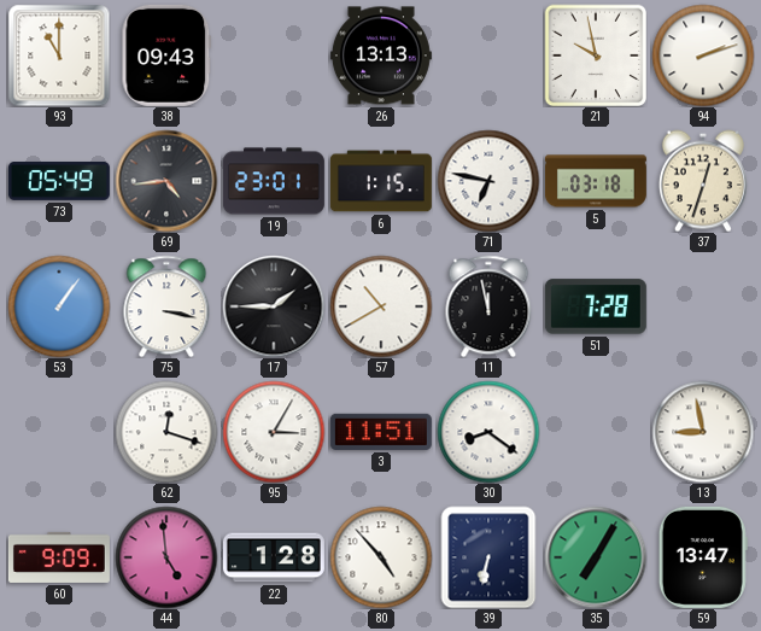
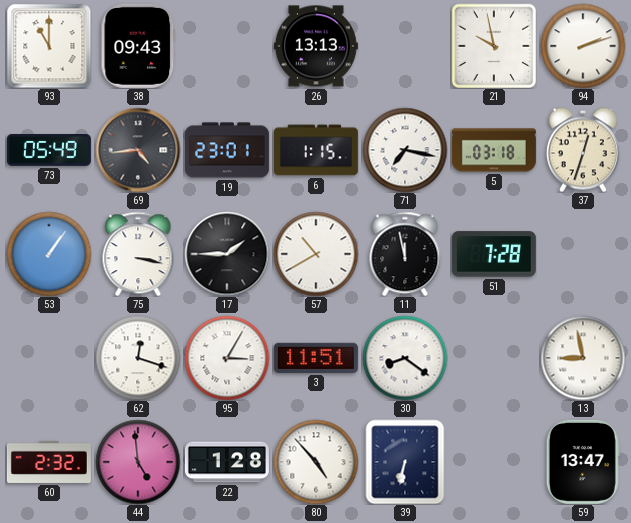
71: 6:47 -> 7:17
60: 9:09 -> 2:32
35: 7:05 -> none
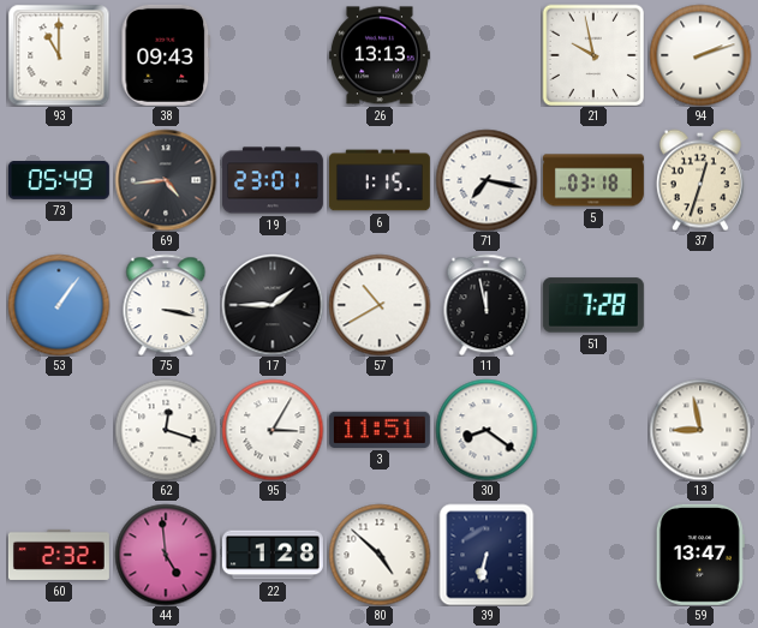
80: 4:53 -> 4:52
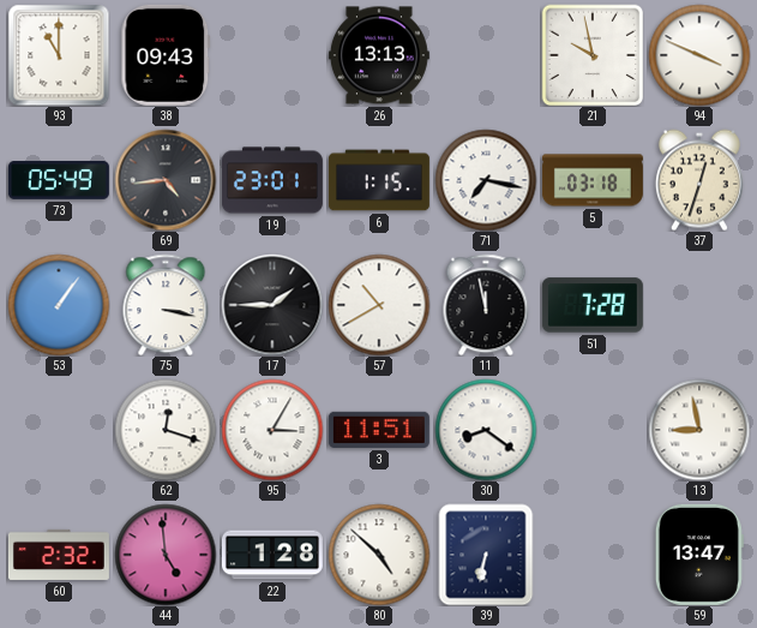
94: 2:12 -> 3:49
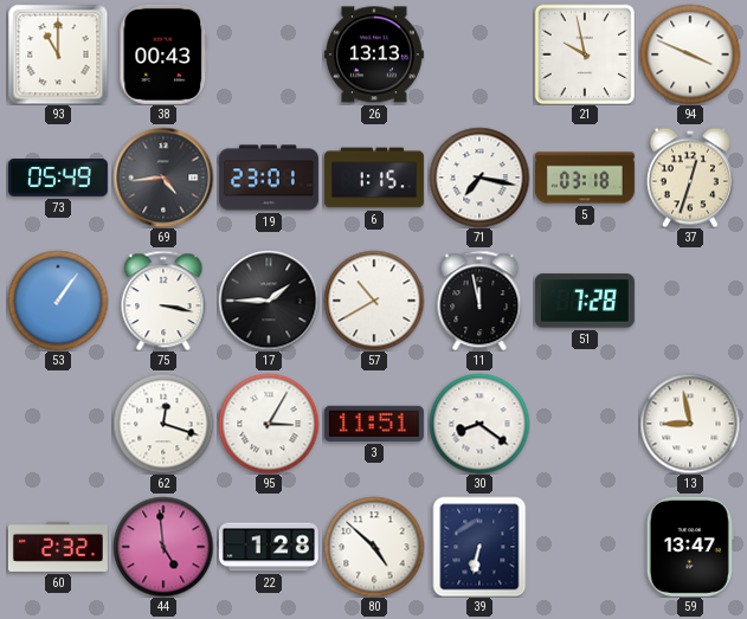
38: 09:43 -> 00:43
